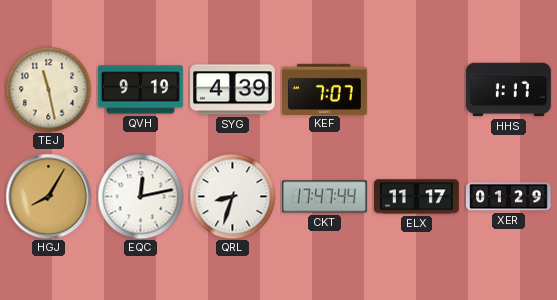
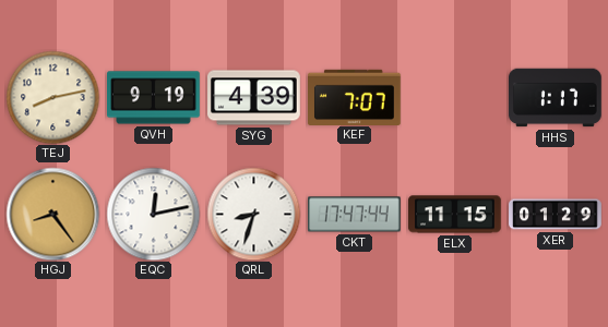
TEJ: 11:28 -> 8:13
HGJ: 8:05 -> 8:24
ELX: 11:17 -> 11:15
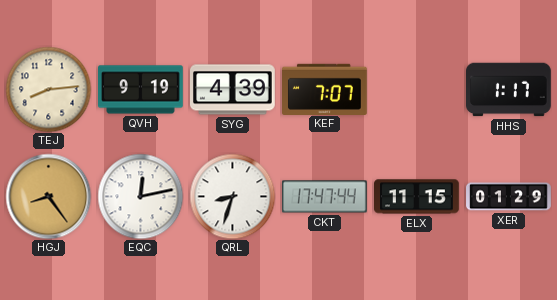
TEJ: 8:13 -> 8:14
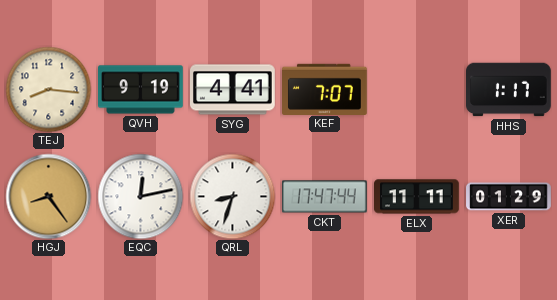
TEJ: 8:14 -> 8:16
SYG: 4:39 -> 4:41
ELX: 11:15 -> 11:11
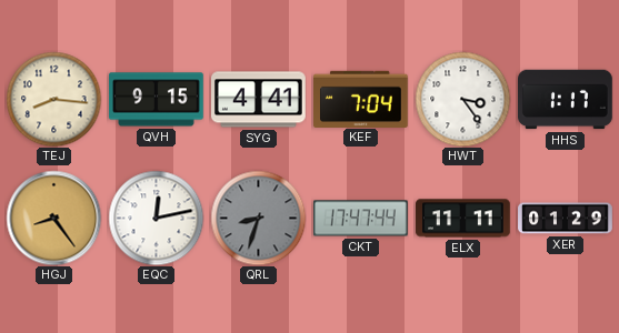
QVH: 9:19 -> 9:15
KEF: 7:07 -> 7:04
HWT: none -> 3:24
QRL dial: white -> grey
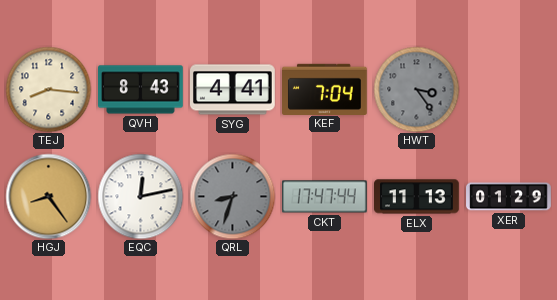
QVH: 9:15 -> 8:43
HWT dial: white -> grey
HHS: 1:17 -> none
ELX: 11:11 -> 11:13
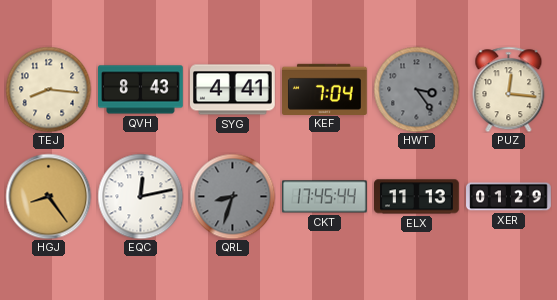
PUZ: none -> 12:16
CKT: 17:47 -> 17:45
